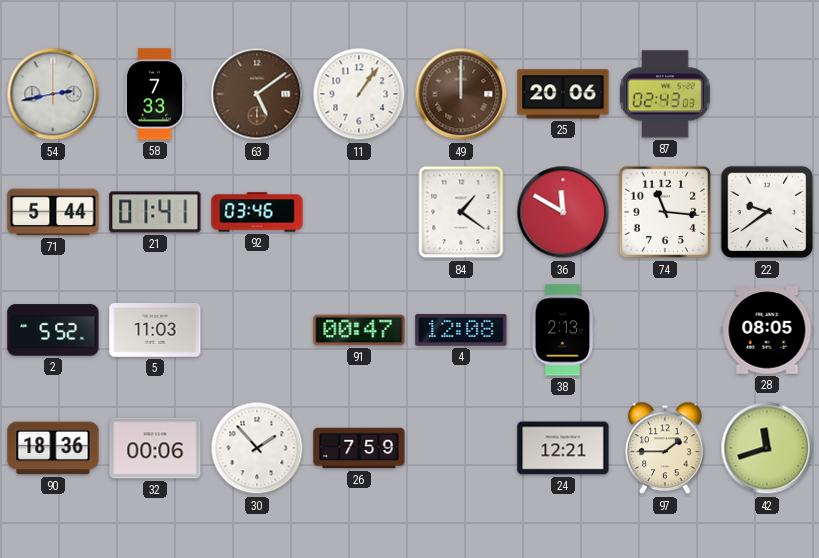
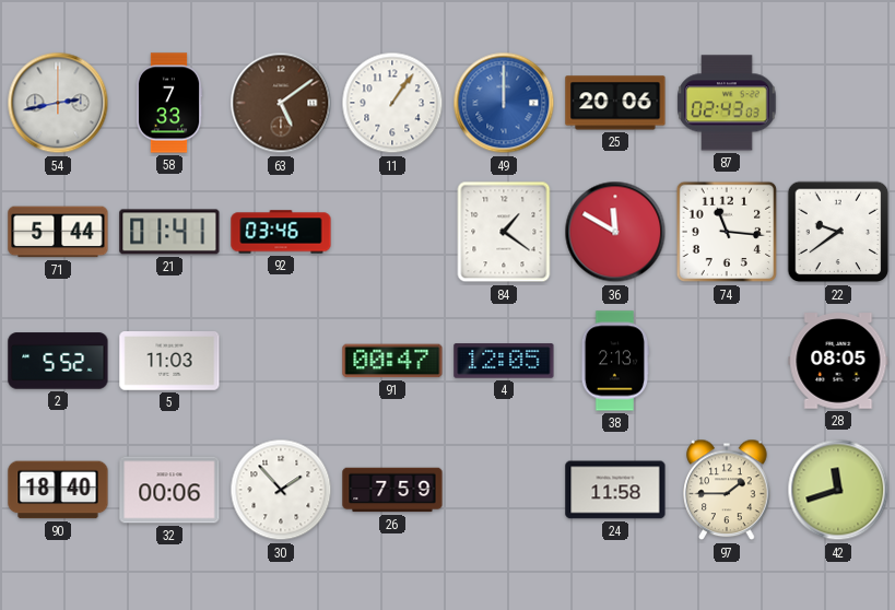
49 dial: brown -> blue
4: 12:08 -> 12:05
90: 18:36 -> 18:40
24: 12:21 -> 11:58
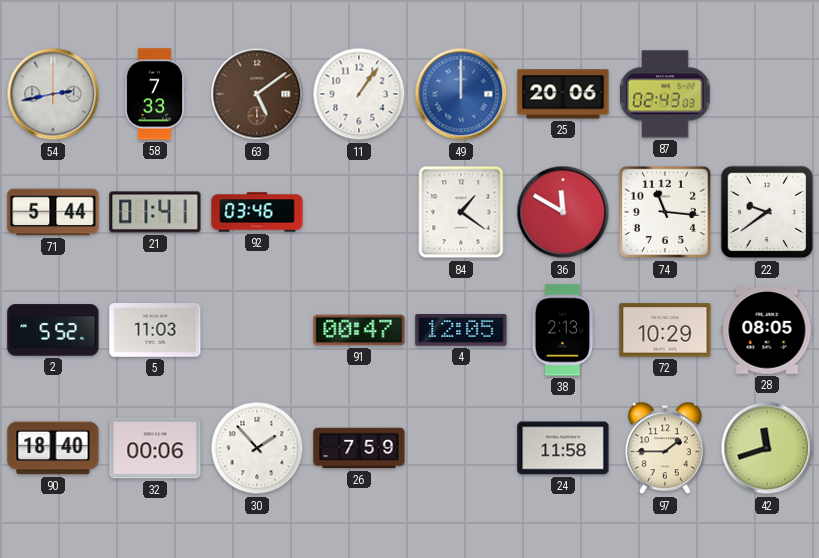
72: none -> 10:29
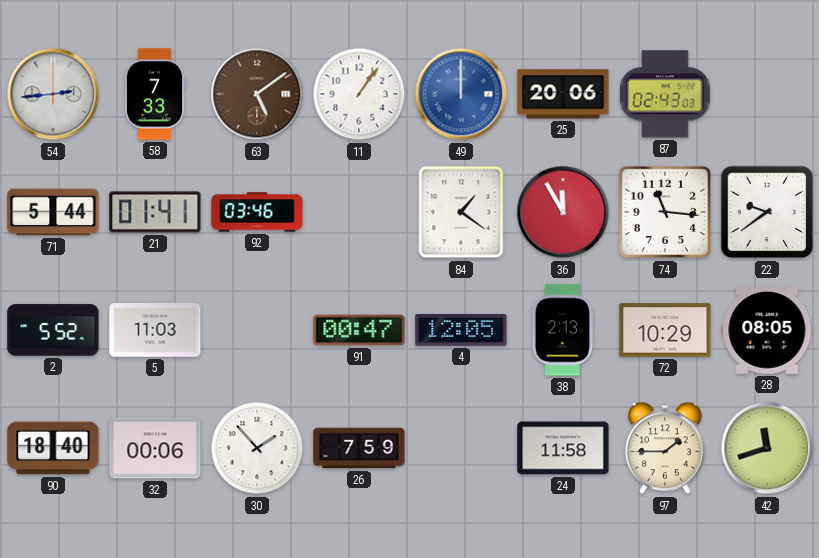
54: 2:43 -> 2:44
36: 11:50 -> 11:55
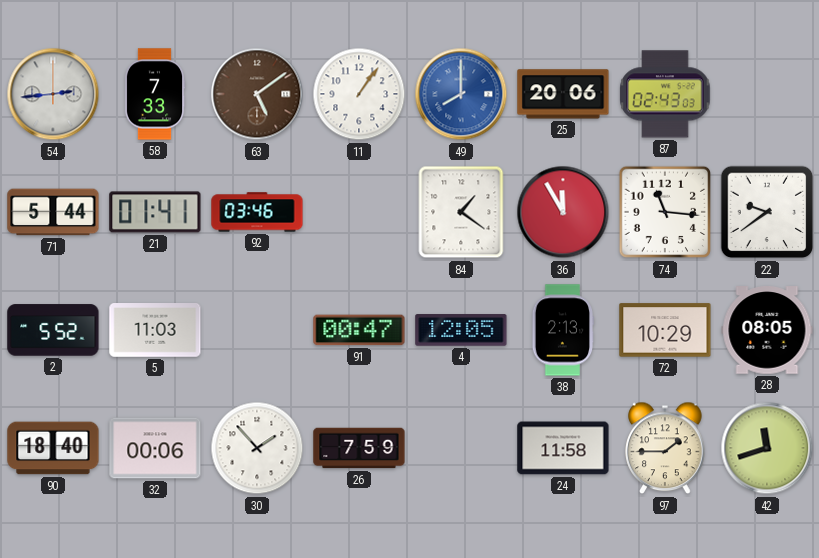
49: 12:00 -> 8:00
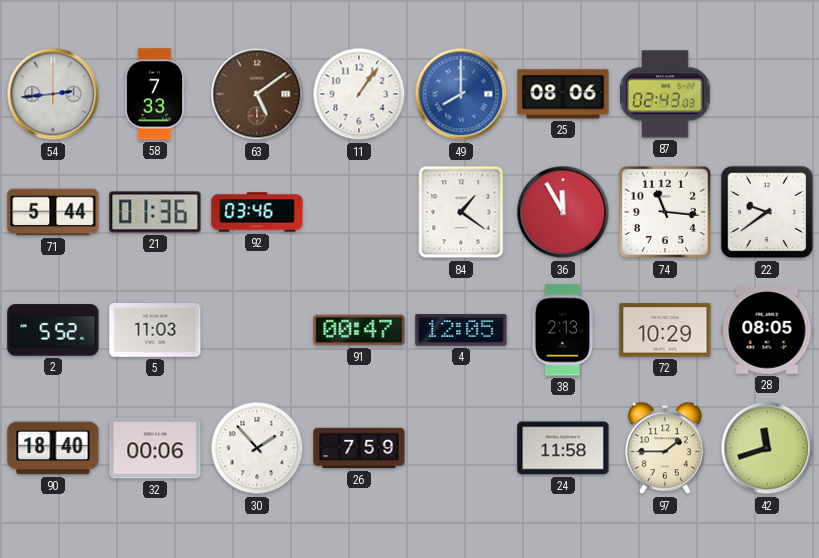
25: 20:06 -> 08:06
21: 01:41 -> 01:36
